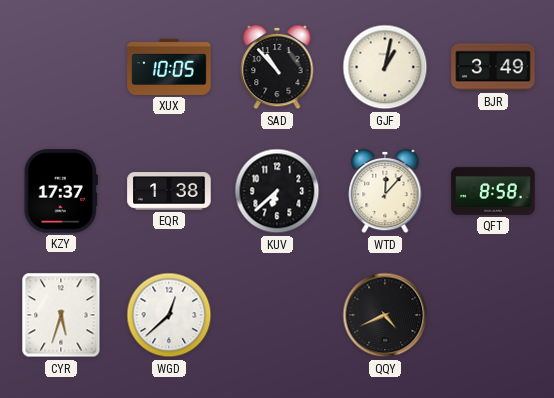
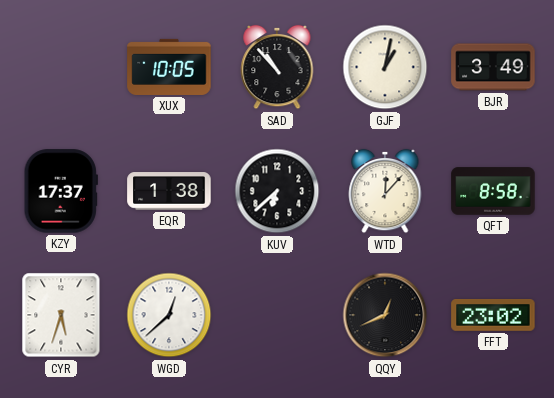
QQY: 4:41 -> 12:41
FFT: none -> 23:02
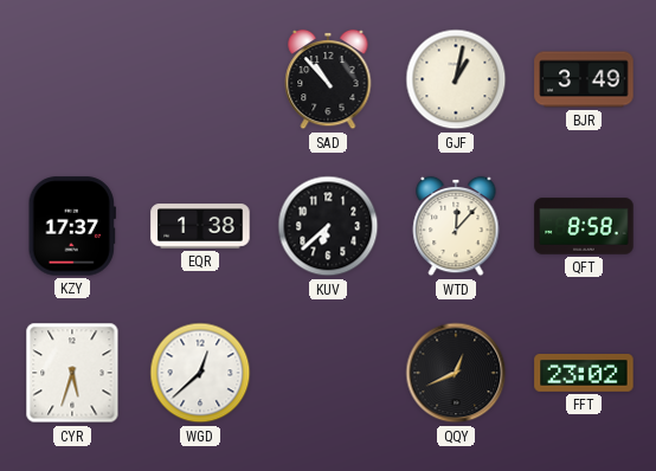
XUX: 10:05 -> none
